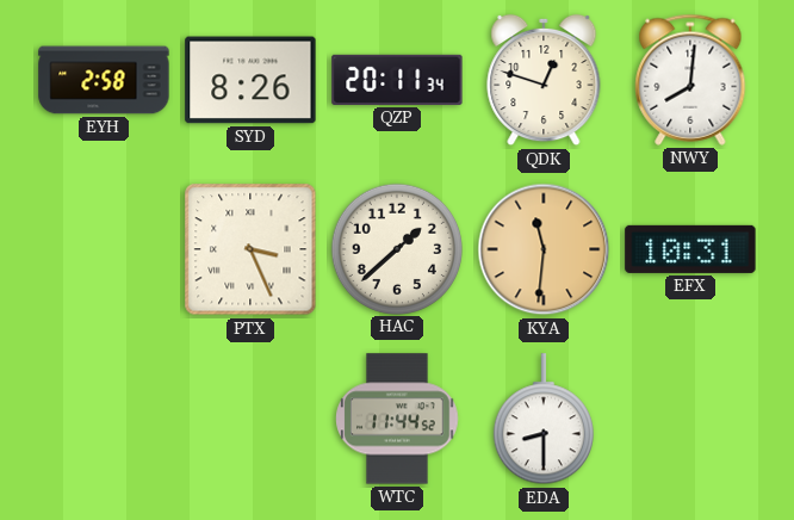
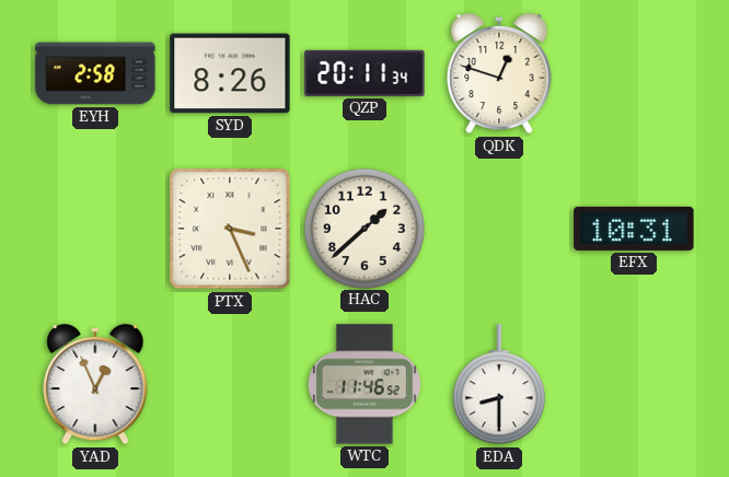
NWY: 8:01 -> none
KYA: 11:31 -> none
YAD: none -> 12:56
WTC: 11:44 -> 11:46
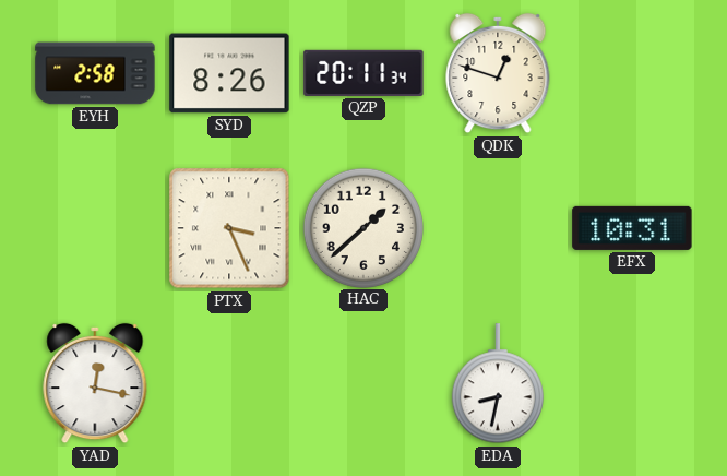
YAD: 12:56 -> 12:17
WTC: 11:46 -> none
EDA: 8:30 -> 8:32
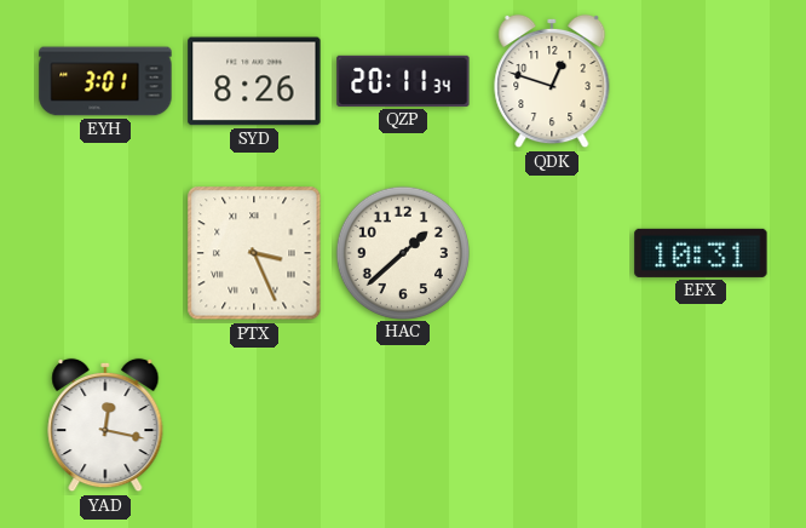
EYH: 2:58 -> 3:01
EDA: 8:32 -> none
